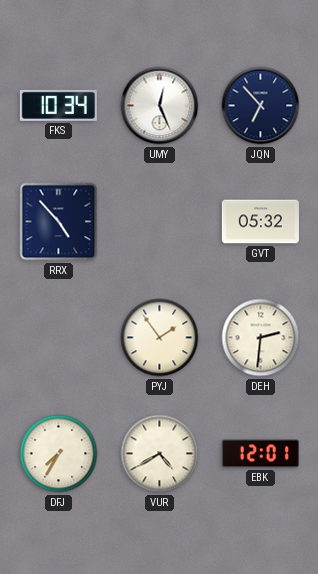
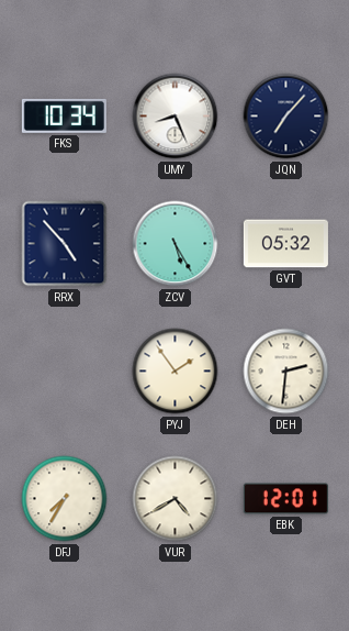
UMY: 12:26 -> 8:26
JQN: 6:53 -> 7:07
ZCV: none -> 5:25
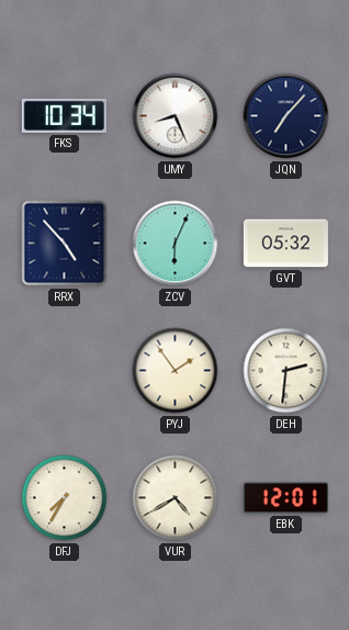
ZCV: 5:25 -> 6:04
